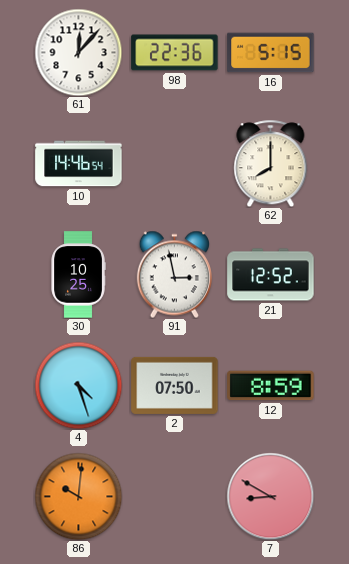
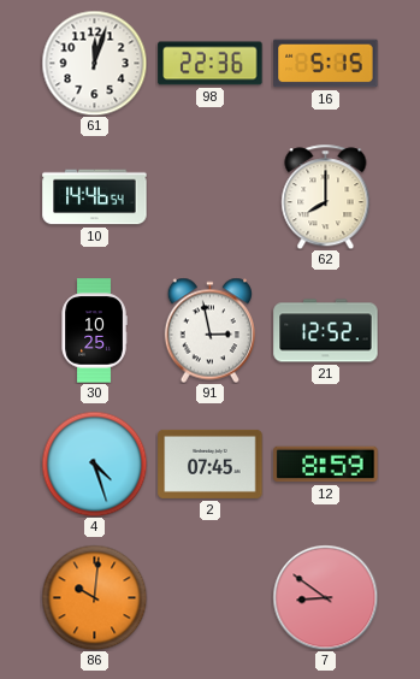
61: 12:07 -> 12:03
2: 07:50 -> 07:45
7: 8:50 -> 8:51
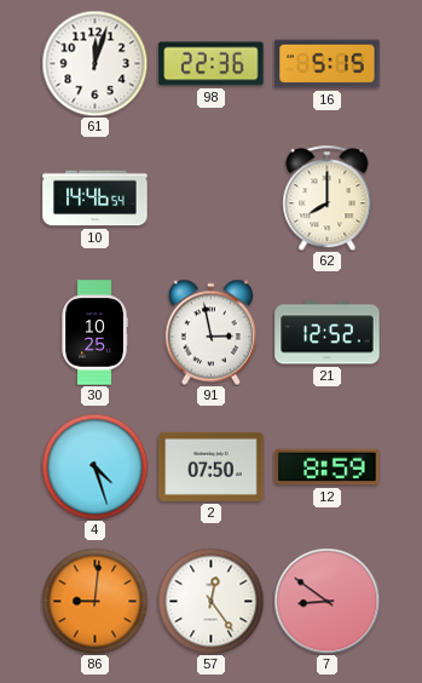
2: 07:45 -> 07:50
86: 10:01 -> 9:01
57: none -> 12:24
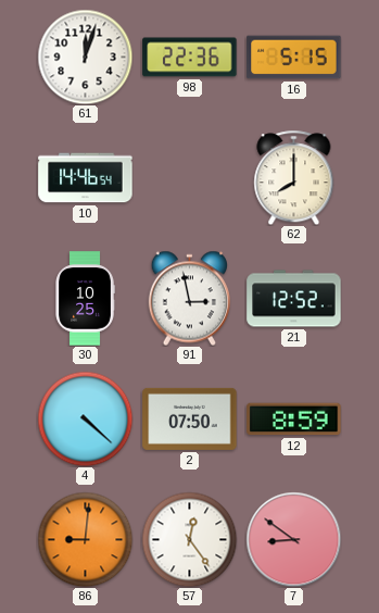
4: 4:27 -> 4:22
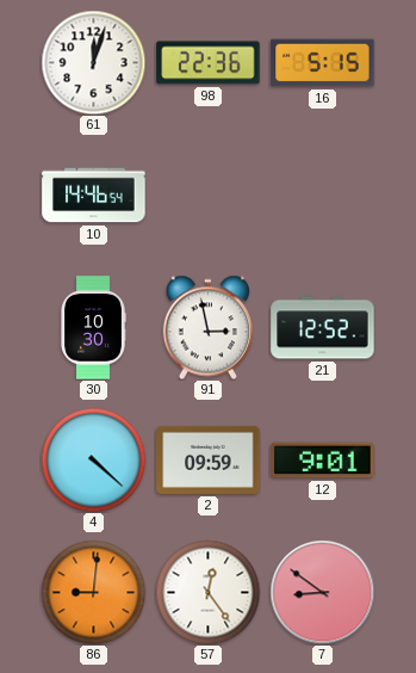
62: 8:00 -> none
30: 10:25 -> 10:30
2: 07:50 -> 09:59
12: 8:59 -> 9:01
